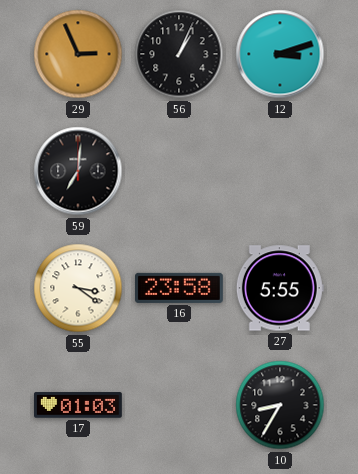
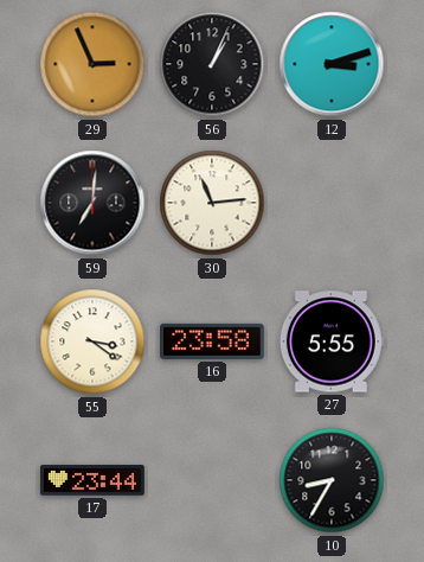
30: none -> 11:14
17: 01:03 -> 23:44
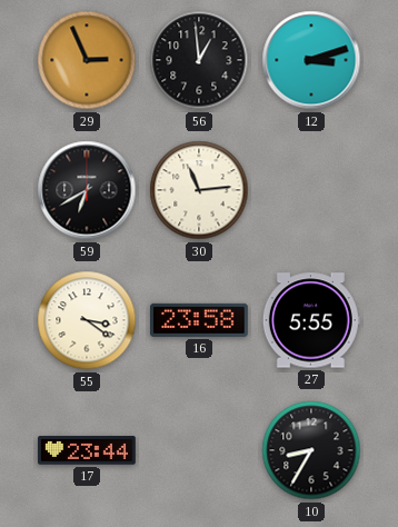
56: 1:04 -> 12:59
59: 7:01 -> 6:40
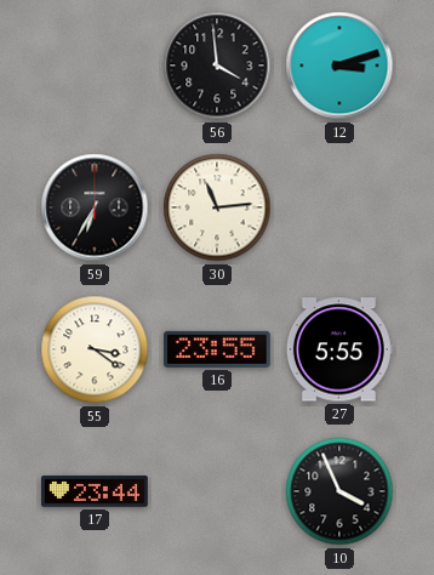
29: 2:56 -> none
56: 12:59 -> 3:59
59: 6:40 -> 6:35
16: 23:58 -> 23:55
10: 8:35 -> 3:56
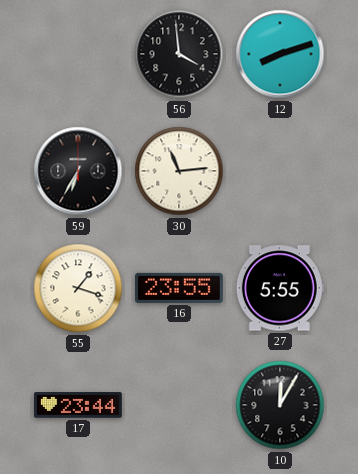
12: 3:12 -> 8:12
55: 3:21 -> 1:18
10: 3:56 -> 12:05
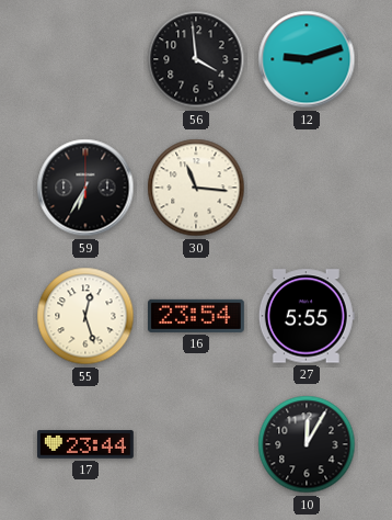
12: 8:12 -> 9:12
30: 11:14 -> 11:16
55: 1:18 -> 12:27
16: 23:55 -> 23:54
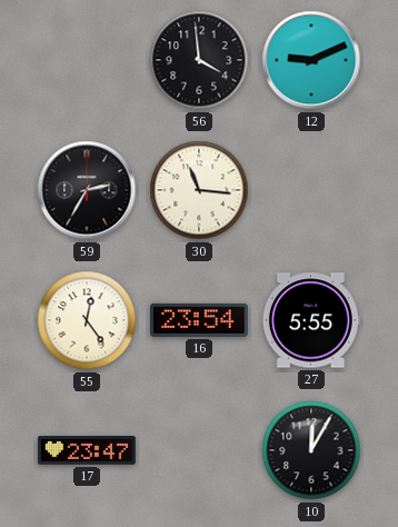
12: 9:12 -> 9:11
59: 6:35 -> 2:35
55: 12:27 -> 12:24
17: 23:44 -> 23:47
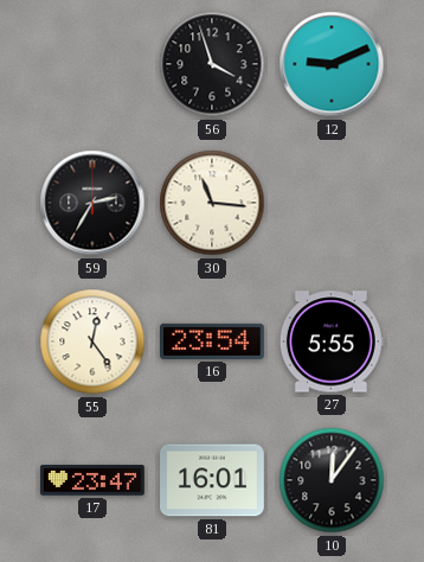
56: 3:59 -> 3:57
81: none -> 16:01
10: 12:05 -> 12:06
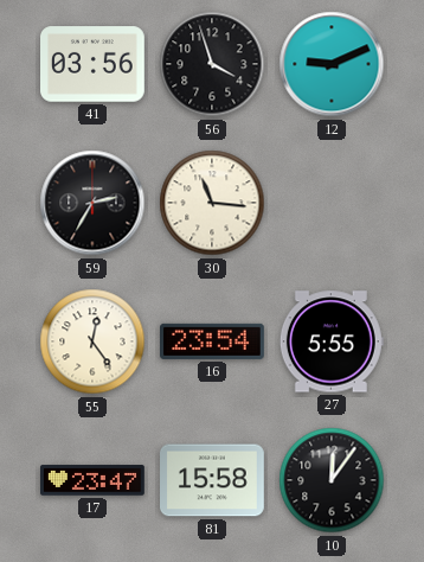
41: none -> 03:56
81: 16:01 -> 15:58
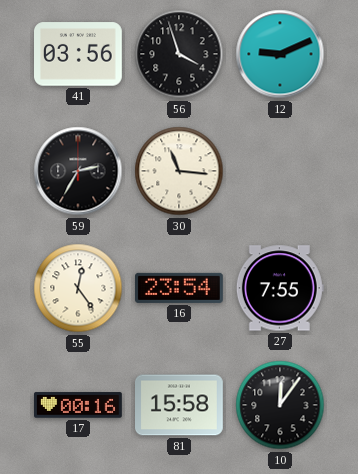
27: 5:55 -> 7:55
17: 23:47 -> 00:16
